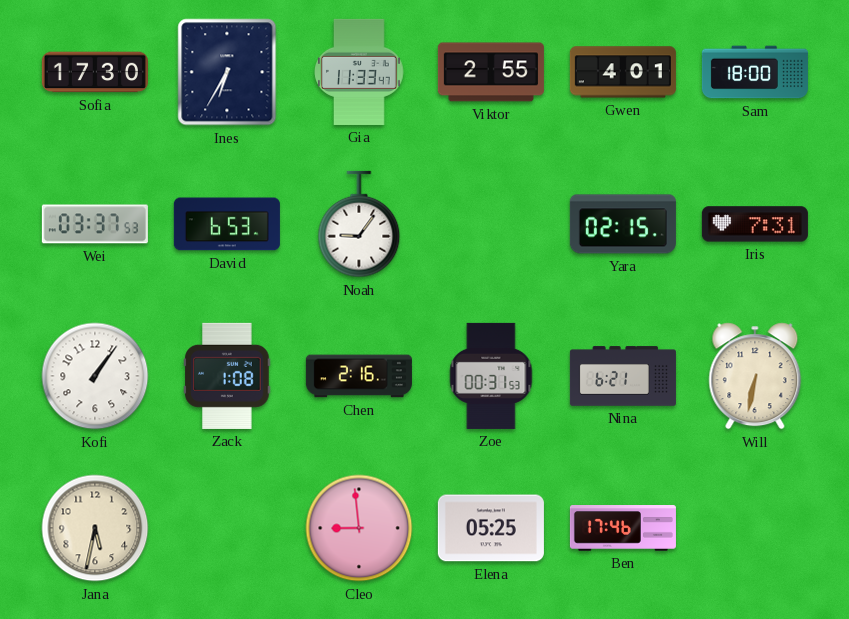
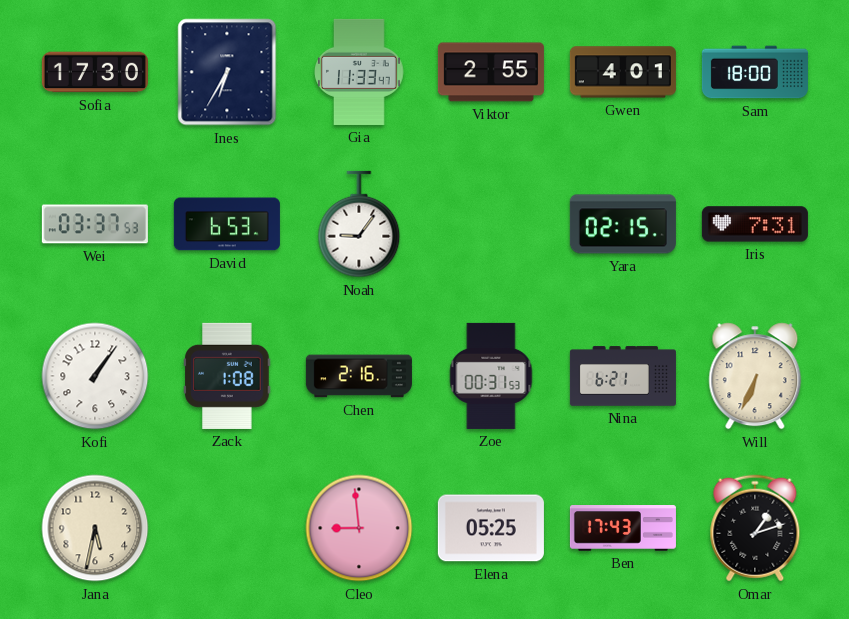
Will: 6:32 -> 6:34
Ben: 17:46 -> 17:43
Omar: none -> 1:12
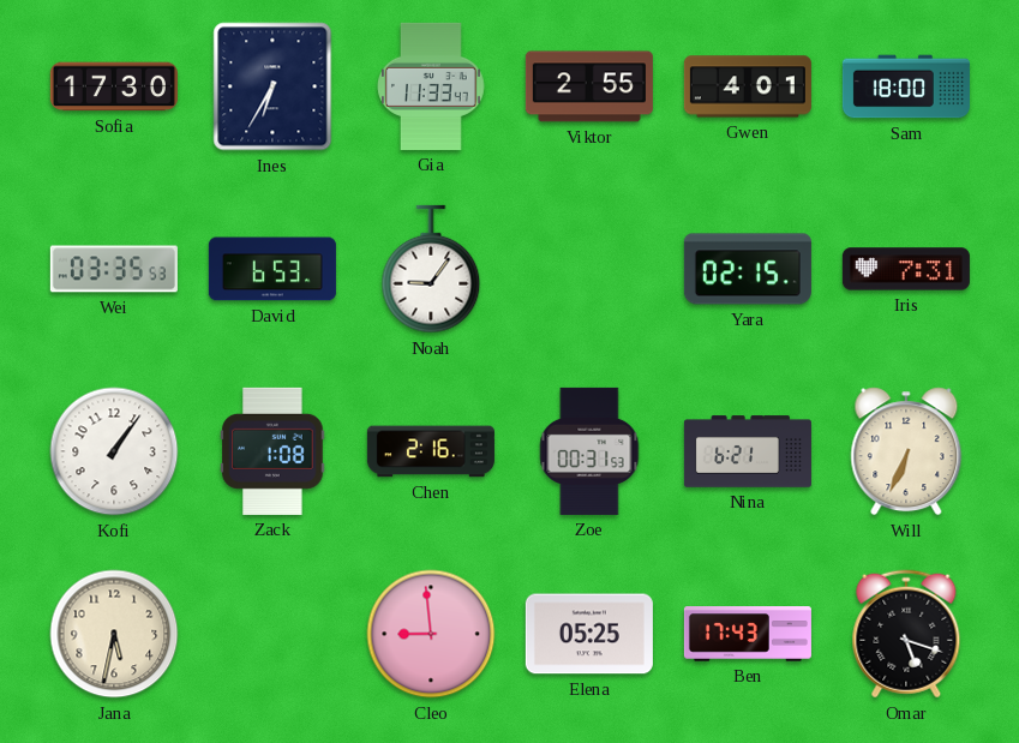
Wei: 03:37 -> 03:35
Omar: 1:12 -> 5:18
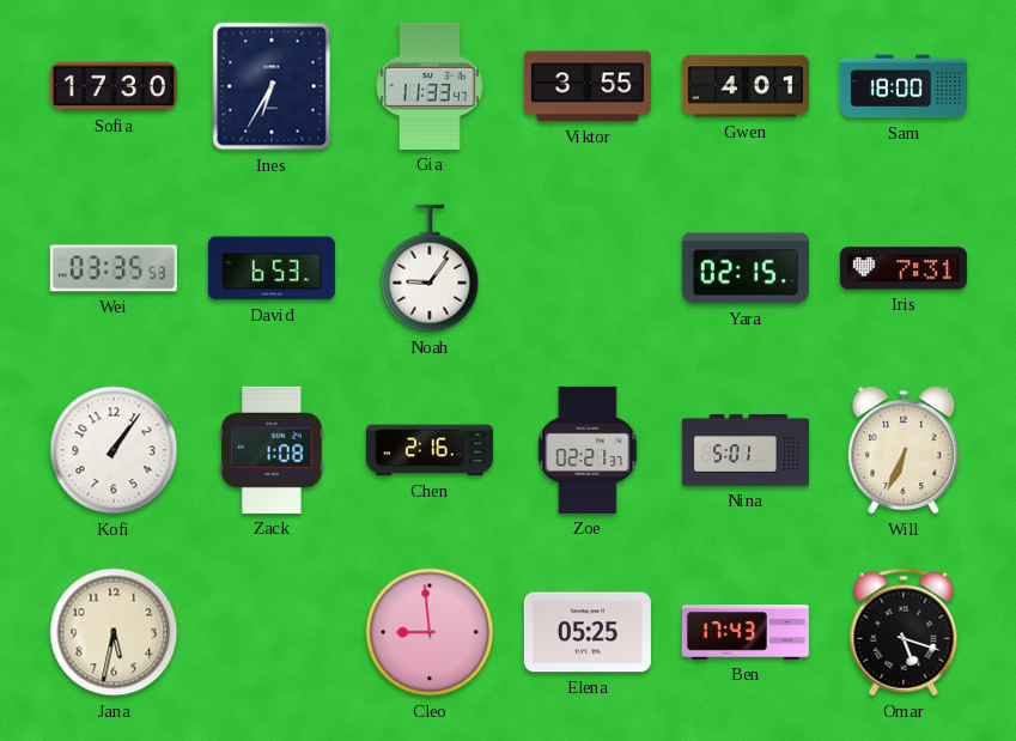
Viktor: 2:55 -> 3:55
Zoe: 00:31 -> 02:21
Nina: 6:21 -> 5:01
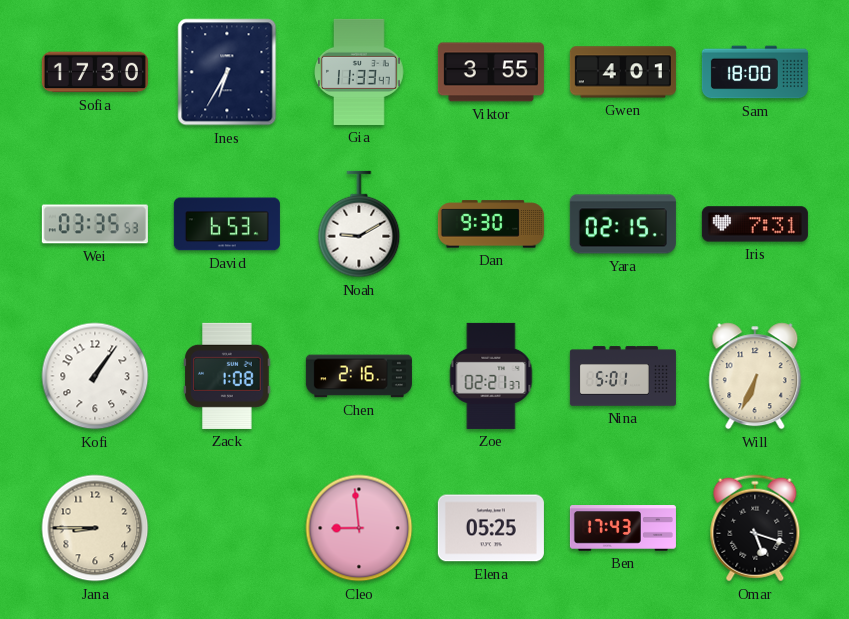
Noah: 9:06 -> 9:10
Dan: none -> 9:30
Jana: 5:32 -> 8:45
